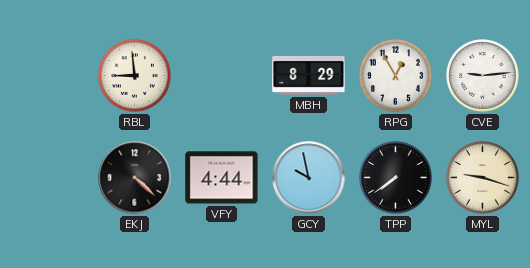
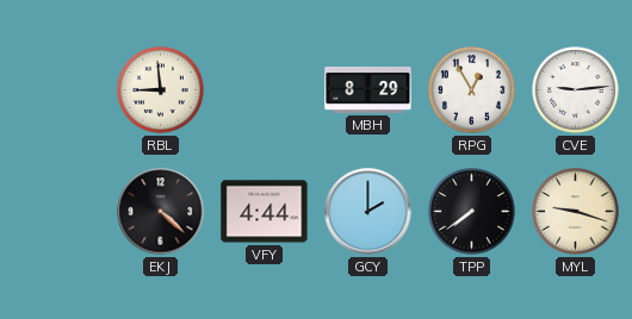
GCY: 9:58 -> 2:00
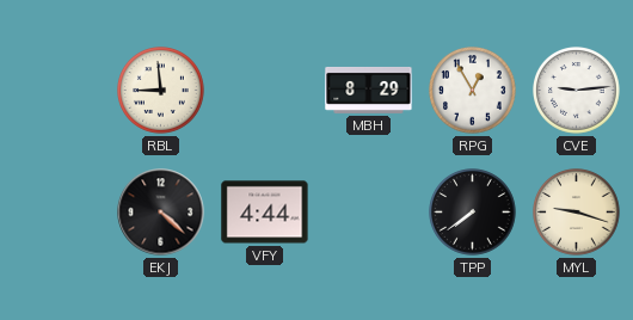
GCY: 2:00 -> none
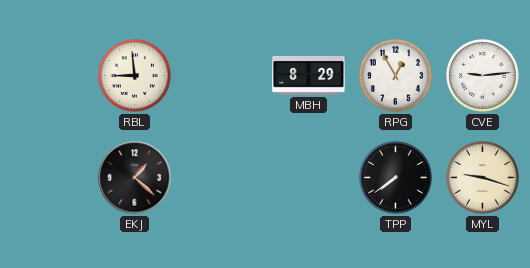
EKJ: 4:22 -> 1:22
VFY: 4:44 -> none
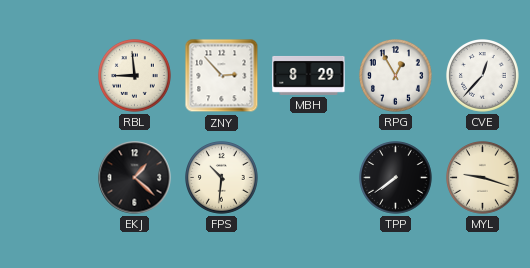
ZNY: none -> 2:53
CVE: 9:14 -> 12:37
FPS: none -> 10:31
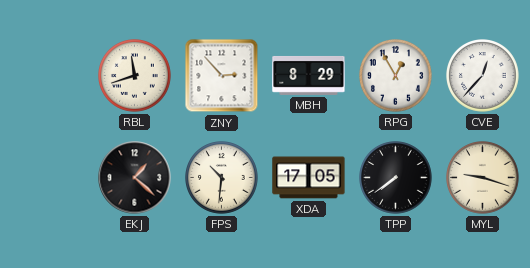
RBL: 8:59 -> 11:42
XDA: none -> 17:05
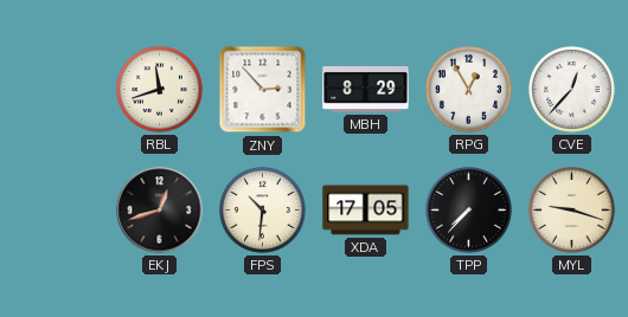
EKJ: 1:22 -> 12:42
TPP: 7:39 -> 7:37
